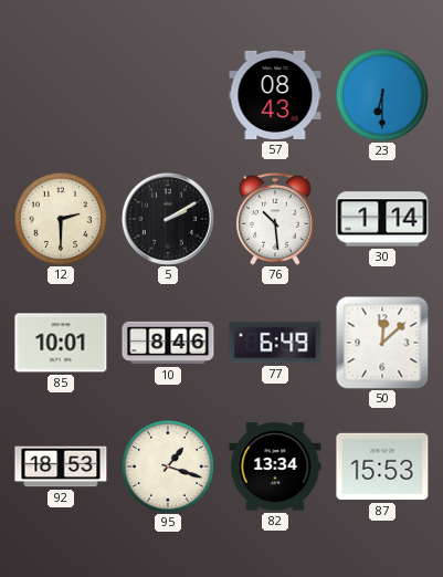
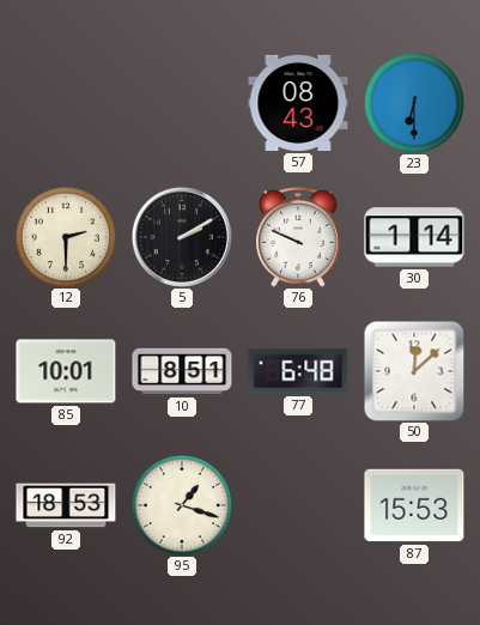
76: 10:29 -> 9:49
10: 8:46 -> 8:51
77: 6:49 -> 6:48
82: 13:34 -> none
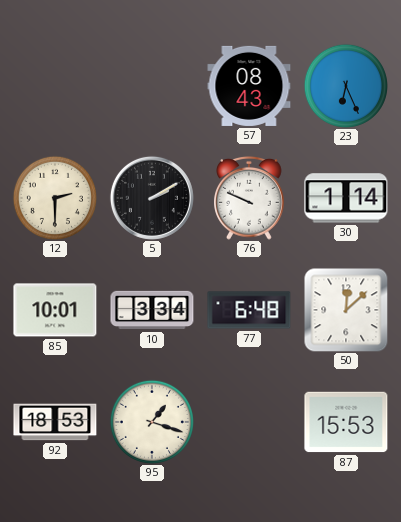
23: 6:30 -> 6:26
10: 8:51 -> 3:34
